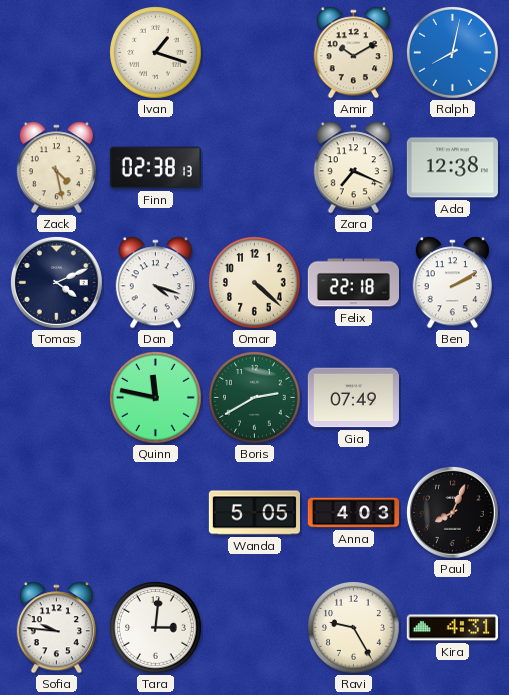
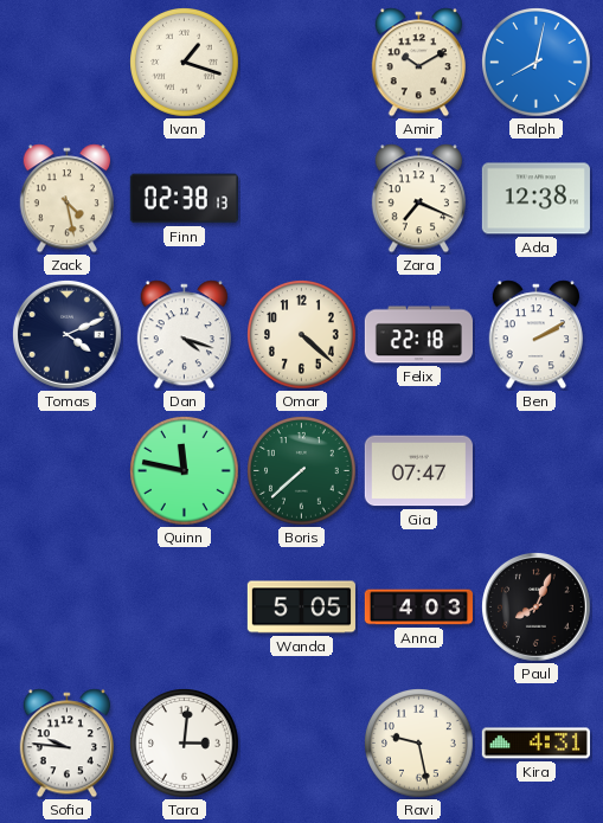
Boris: 2:40 -> 7:38
Gia: 07:49 -> 07:47
Ravi: 9:25 -> 9:28
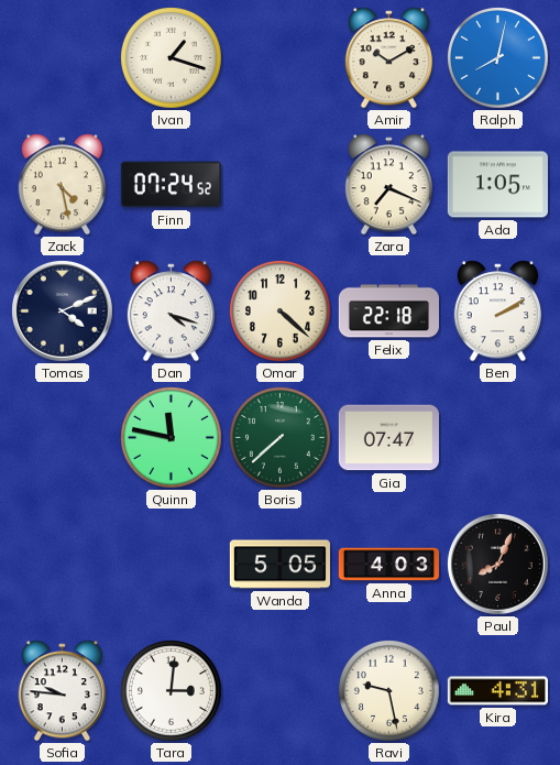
Finn: 02:38 -> 07:24
Ada: 12:38 -> 1:05
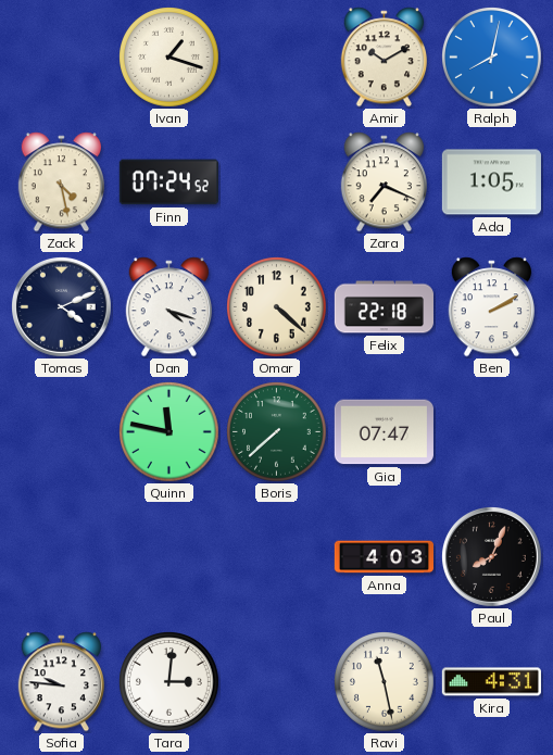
Wanda: 5:05 -> none
Ravi: 9:28 -> 11:28
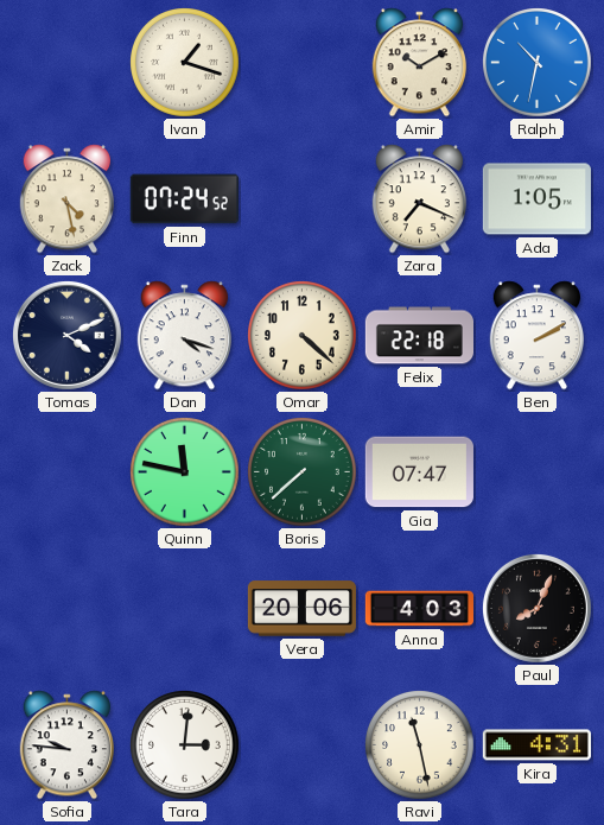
Ralph: 8:02 -> 10:32
Vera: none -> 20:06
